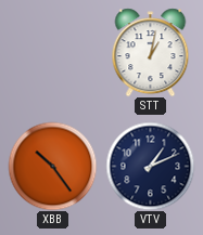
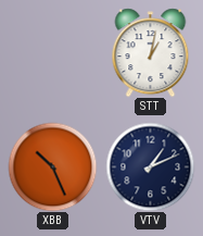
XBB: 10:24 -> 10:26
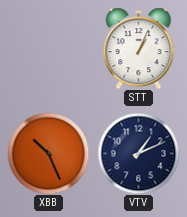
STT: 1:02 -> 1:04
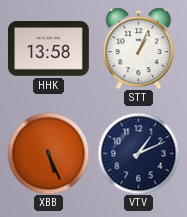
HHK: none -> 13:58
XBB: 10:26 -> 5:26
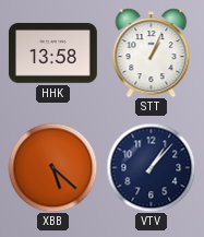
XBB: 5:26 -> 5:22
VTV: 1:11 -> 1:07
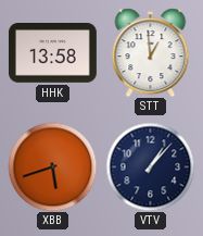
STT: 1:04 -> 12:59
XBB: 5:22 -> 5:42
